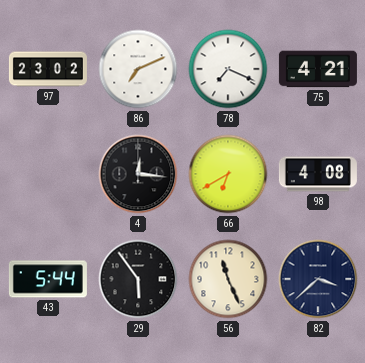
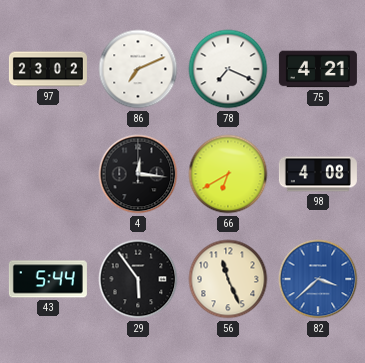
82 dial: navy -> blue
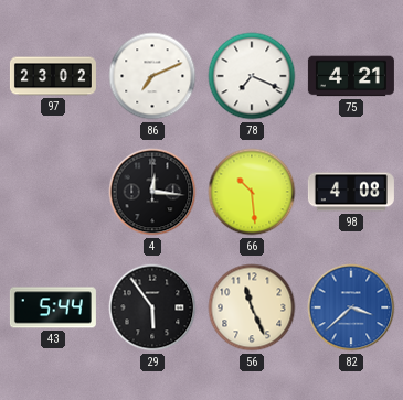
66: 6:40 -> 10:29
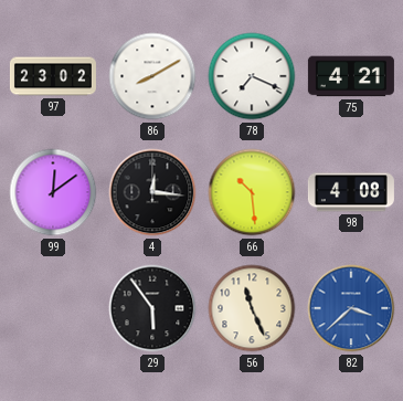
86: 7:11 -> 8:10
99: none -> 12:09
43: 5:44 -> none
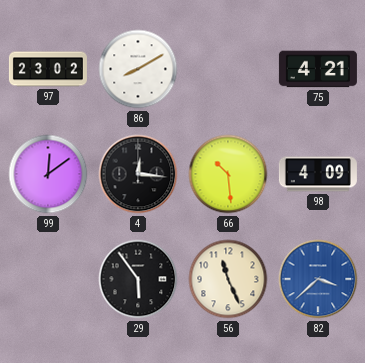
78: 7:19 -> none
98: 4:08 -> 4:09
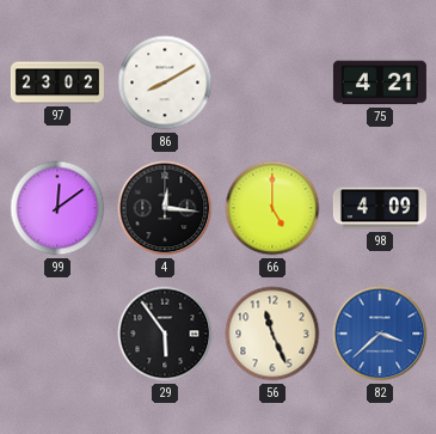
66: 10:29 -> 5:00
